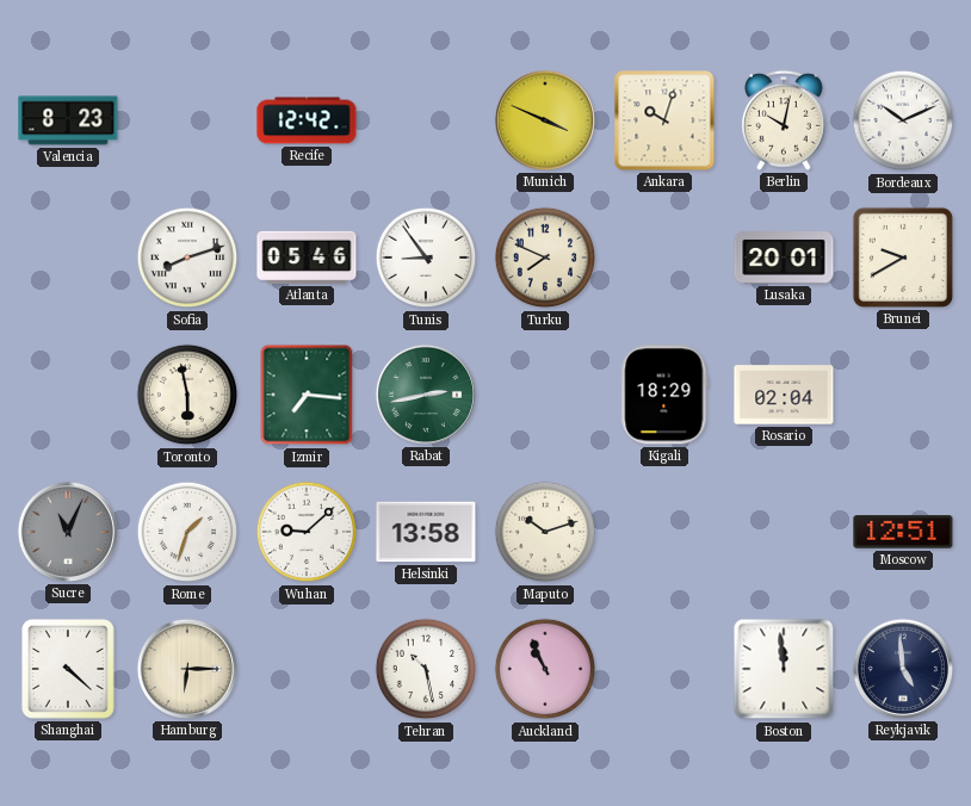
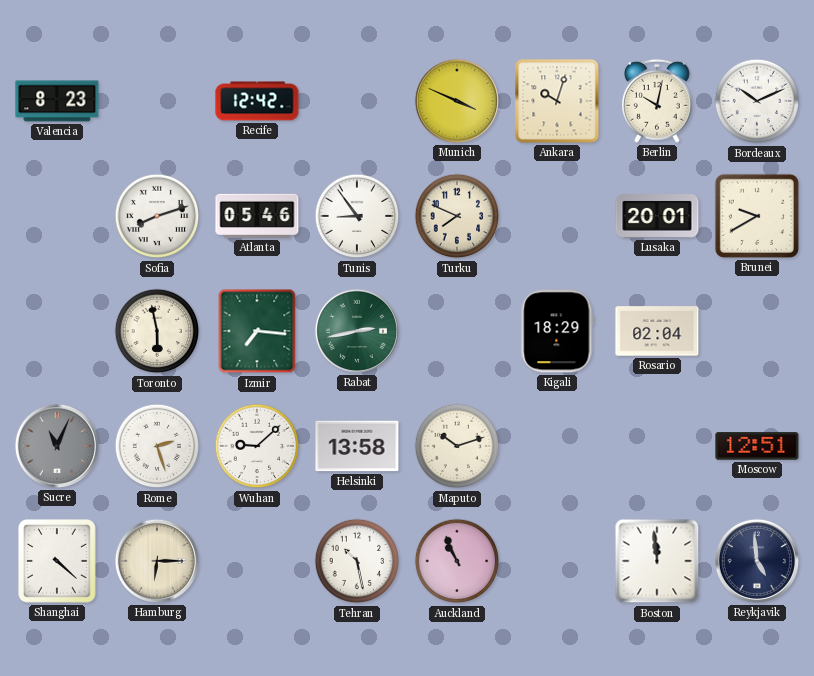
Rome: 1:33 -> 2:27
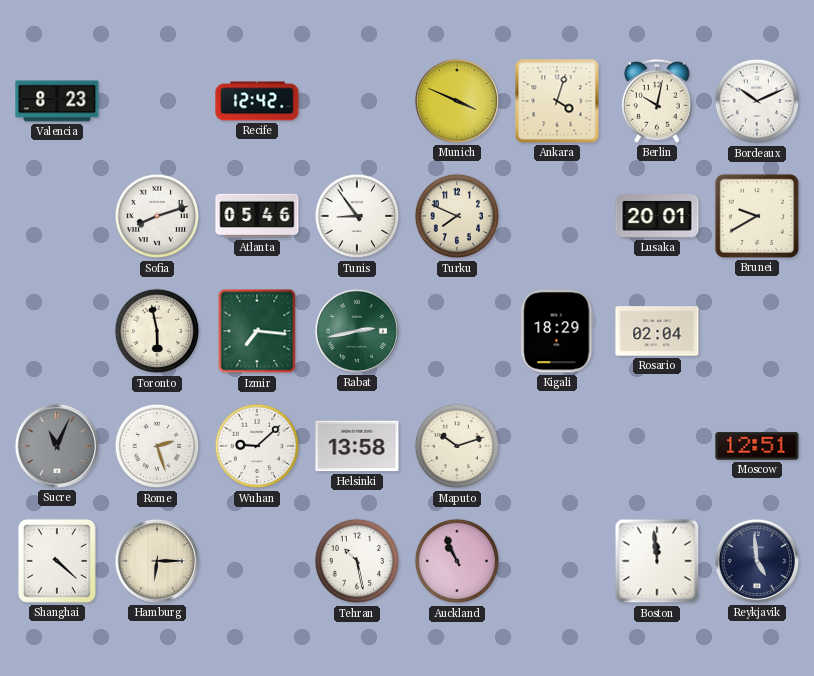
Ankara: 10:03 -> 4:03
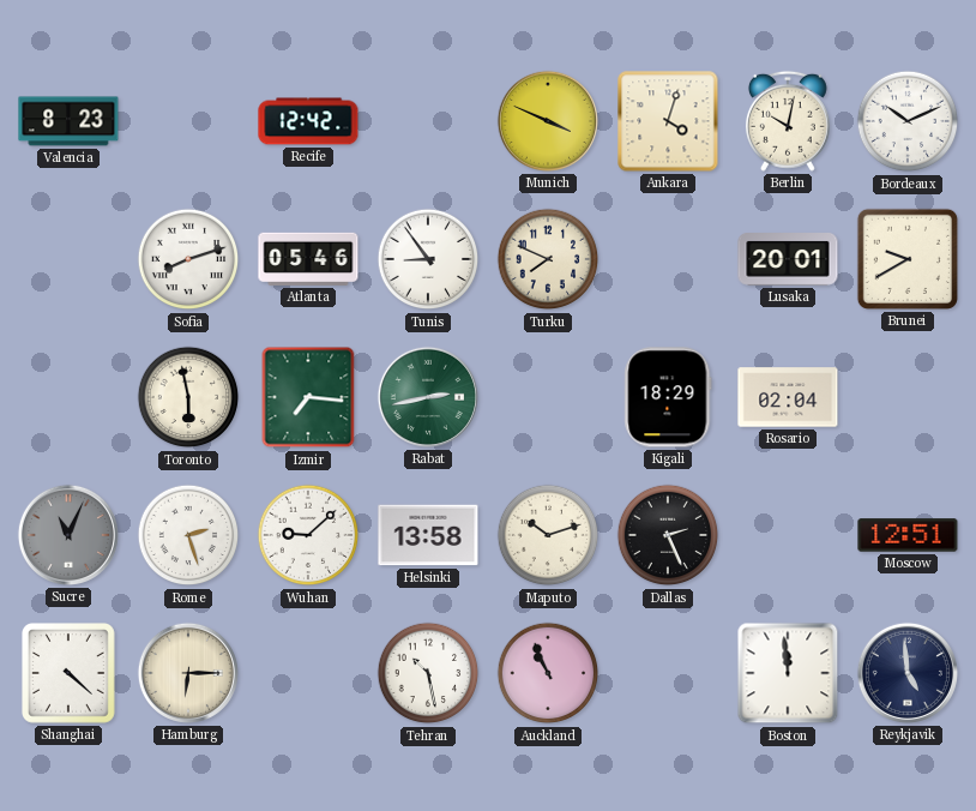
Dallas: none -> 2:26
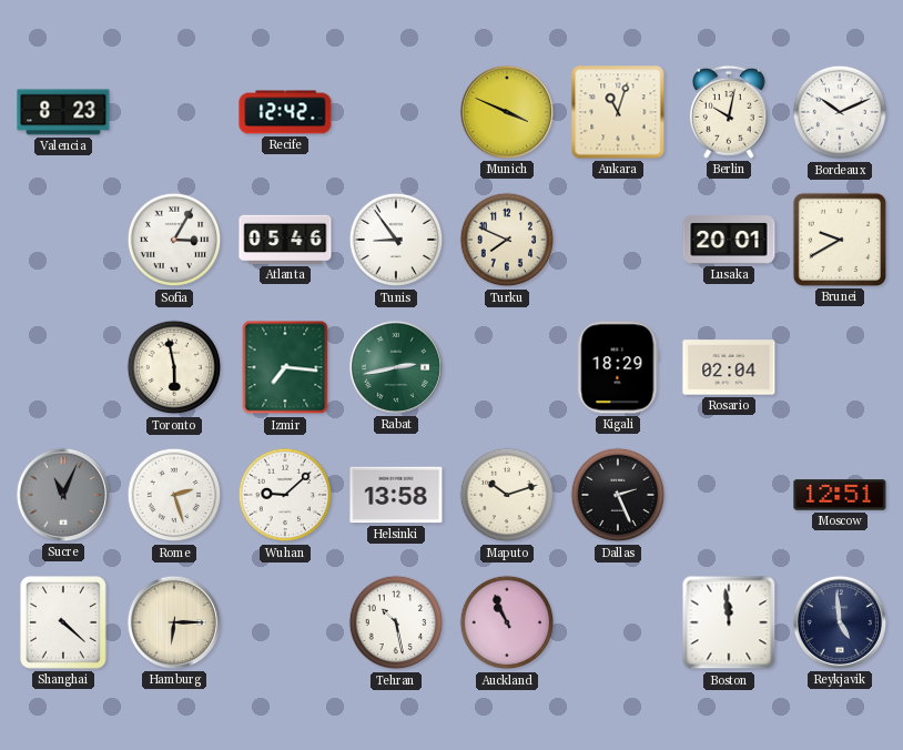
Ankara: 4:03 -> 11:03
Sofia: 8:12 -> 3:05
